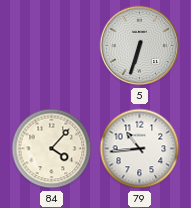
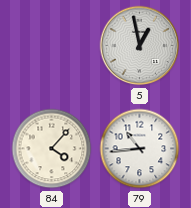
5: 6:33 -> 12:58
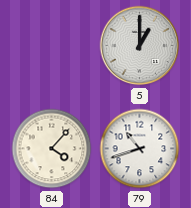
5: 12:58 -> 1:00
79: 10:44 -> 10:42
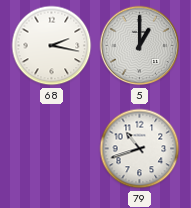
68: none -> 2:17
84: 4:07 -> none
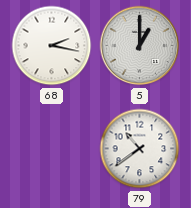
79: 10:42 -> 10:39
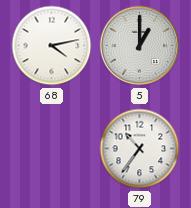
68: 2:17 -> 4:13
79: 10:39 -> 10:36
